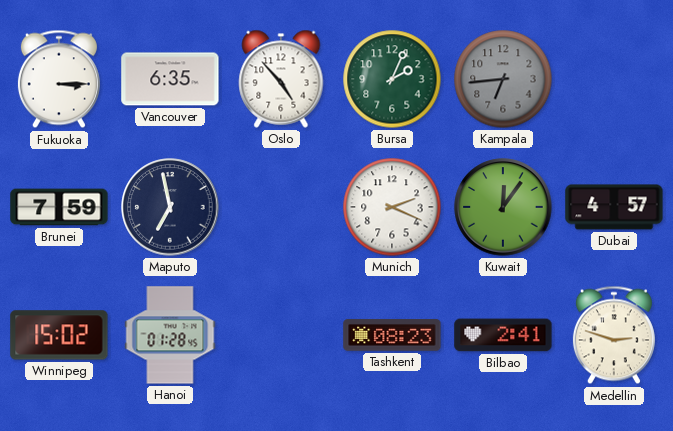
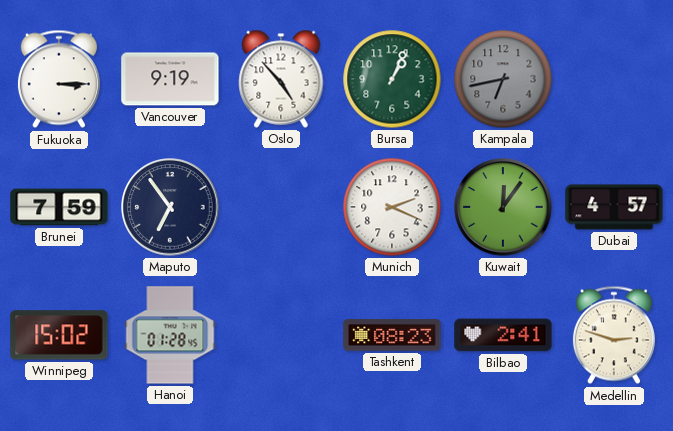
Vancouver: 6:35 -> 9:19
Bursa: 2:04 -> 1:04
Kampala: 6:44 -> 6:43
Maputo: 6:58 -> 6:54
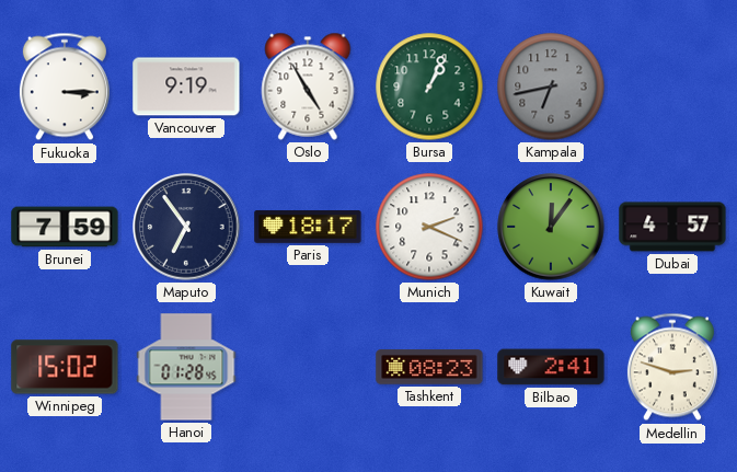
Oslo: 4:53 -> 4:55
Paris: none -> 18:17
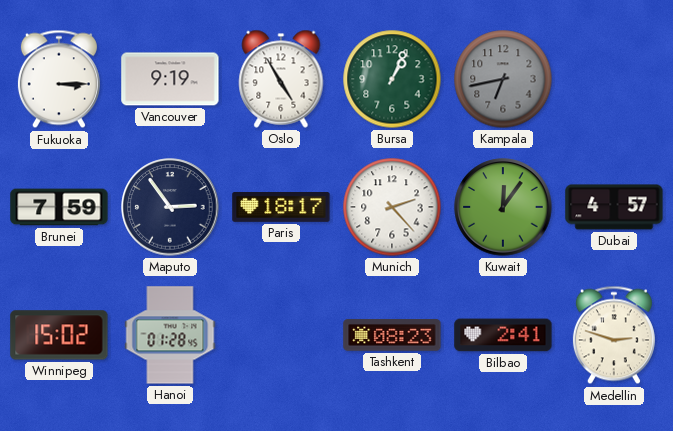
Maputo: 6:54 -> 2:54
Munich: 2:19 -> 2:23
